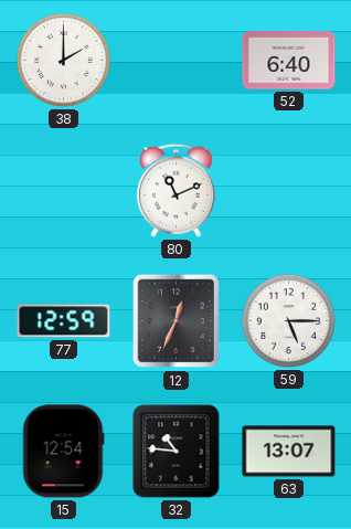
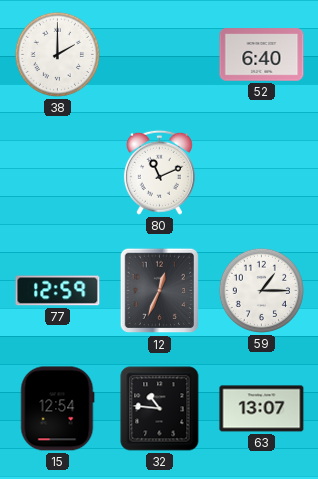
59: 5:15 -> 1:15
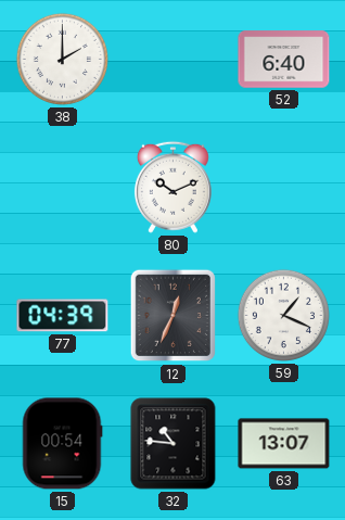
80: 11:11 -> 10:11
77: 12:59 -> 04:39
59: 1:15 -> 1:19
15: 12:54 -> 00:54
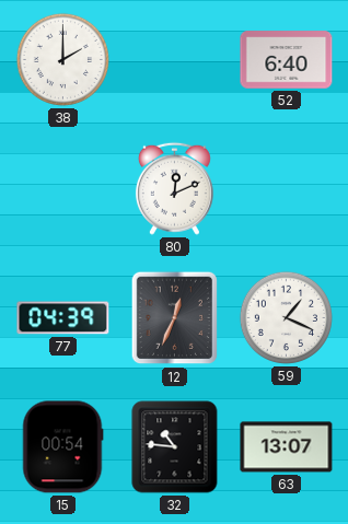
80: 10:11 -> 12:11
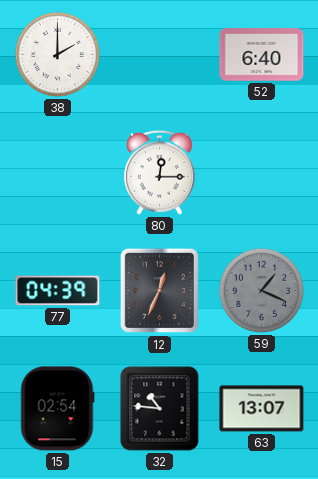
80: 12:11 -> 12:15
59 dial: white -> grey
15: 00:54 -> 02:54
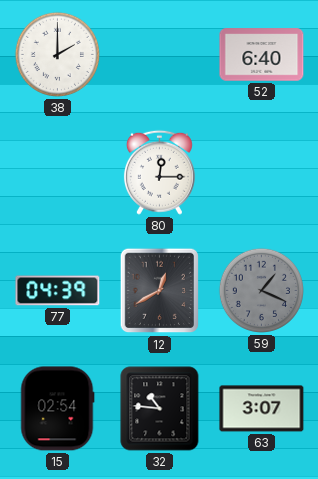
12: 12:34 -> 12:40
63: 13:07 -> 3:07
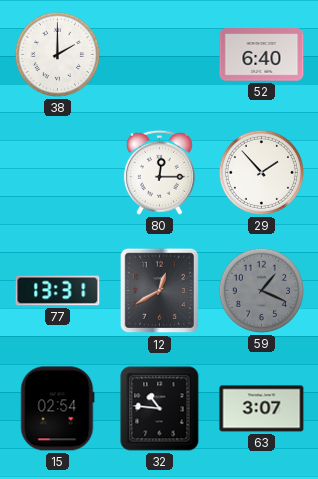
29: none -> 1:53
77: 04:39 -> 13:31
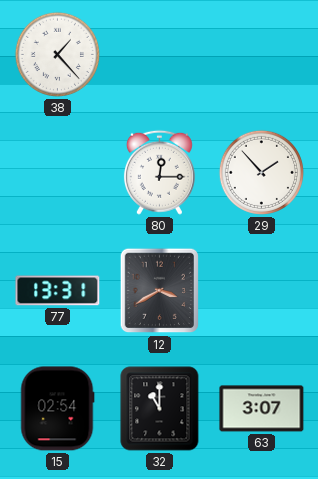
38: 2:00 -> 1:23
52: 6:40 -> none
12: 12:40 -> 3:40
59: 1:19 -> none
32: 10:46 -> 11:00
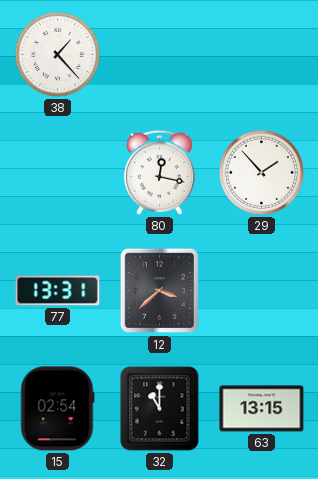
80: 12:15 -> 12:17
12: 3:40 -> 3:38
63: 3:07 -> 13:15
